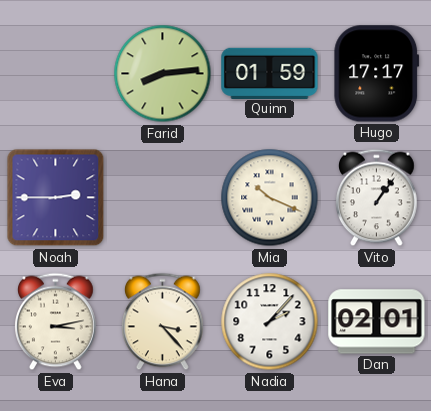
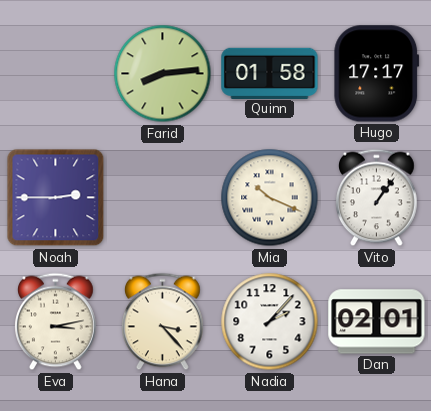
Quinn: 01:59 -> 01:58
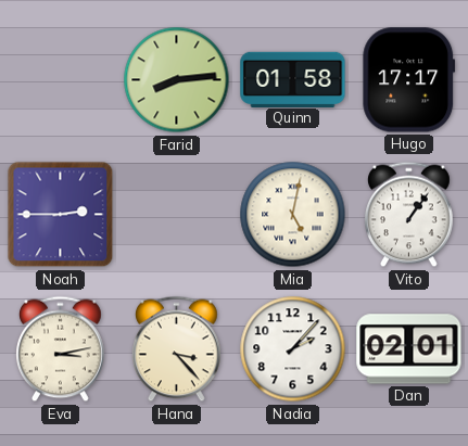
Mia: 10:19 -> 5:02
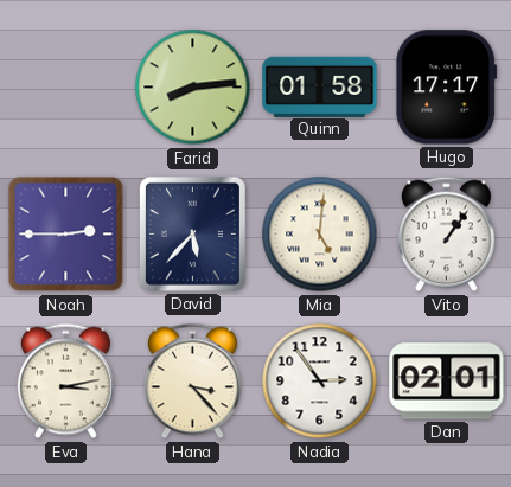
David: none -> 5:37
Mia: 5:02 -> 5:01
Nadia: 2:07 -> 2:54
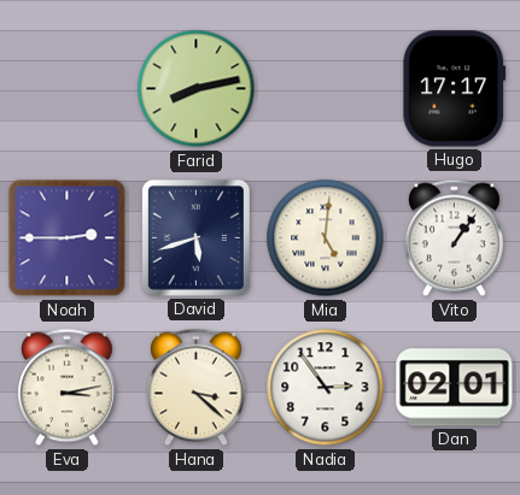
Farid: 8:14 -> 8:13
Quinn: 01:58 -> none
David: 5:37 -> 5:42
Hana: 3:23 -> 3:22
